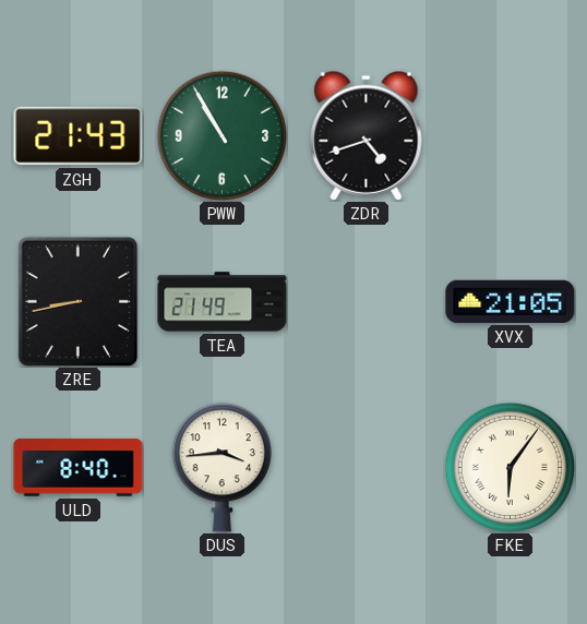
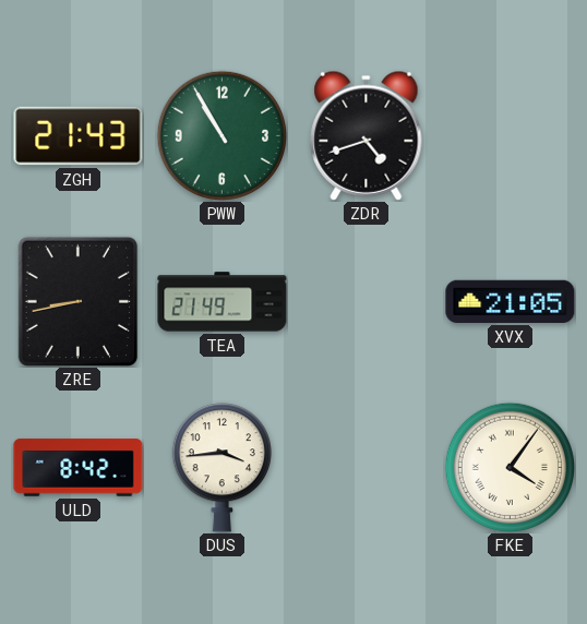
ULD: 8:40 -> 8:42
FKE: 6:06 -> 4:06
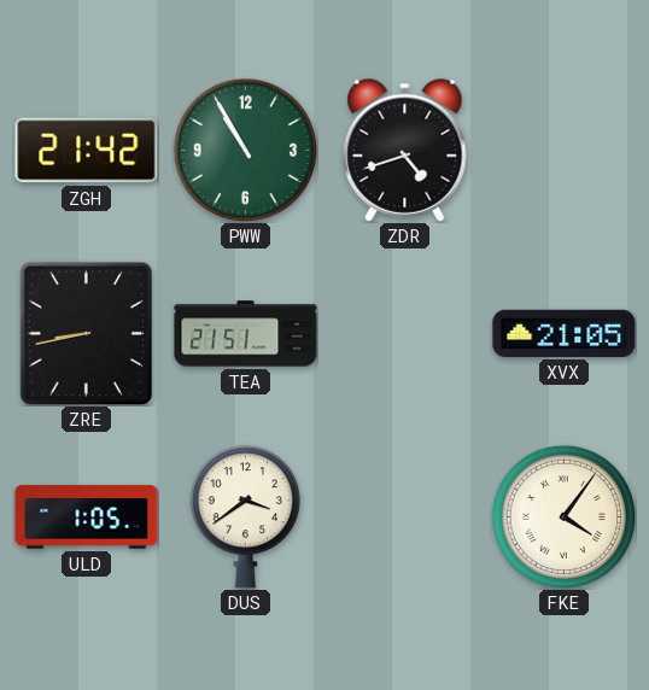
ZGH: 21:43 -> 21:42
TEA: 21:49 -> 21:51
ULD: 8:42 -> 1:05
DUS: 3:44 -> 3:39
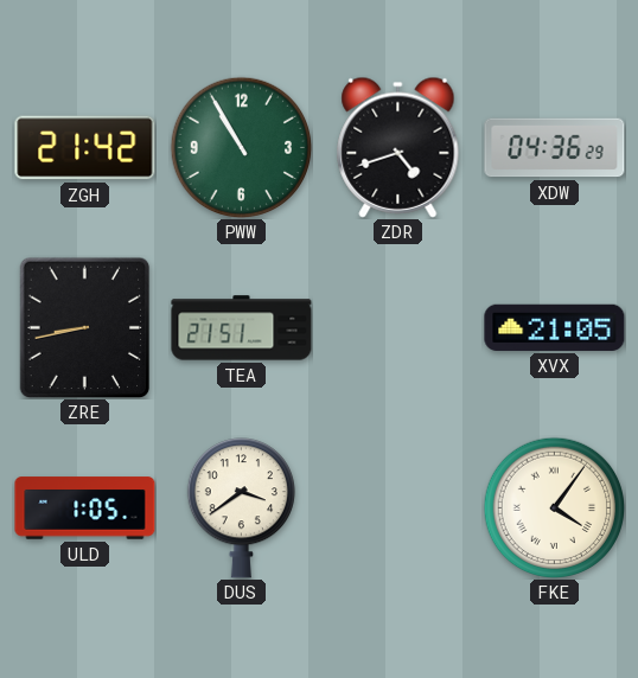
XDW: none -> 04:36
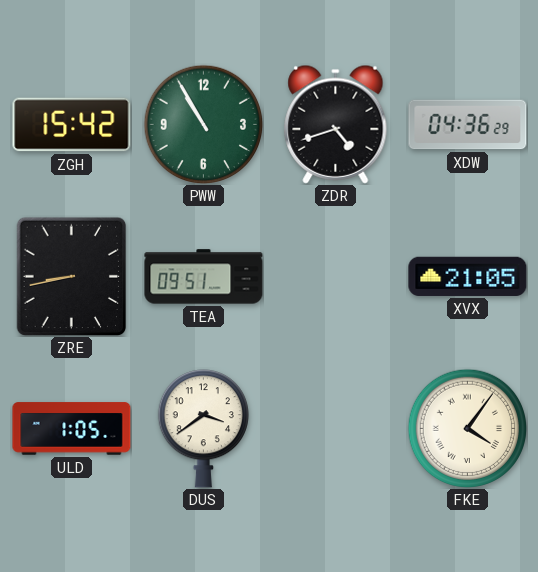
ZGH: 21:42 -> 15:42
TEA: 21:51 -> 09:51
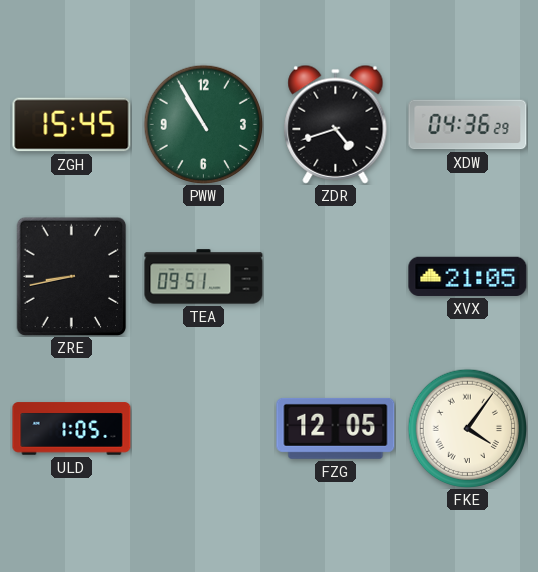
ZGH: 15:42 -> 15:45
DUS: 3:39 -> none
FZG: none -> 12:05
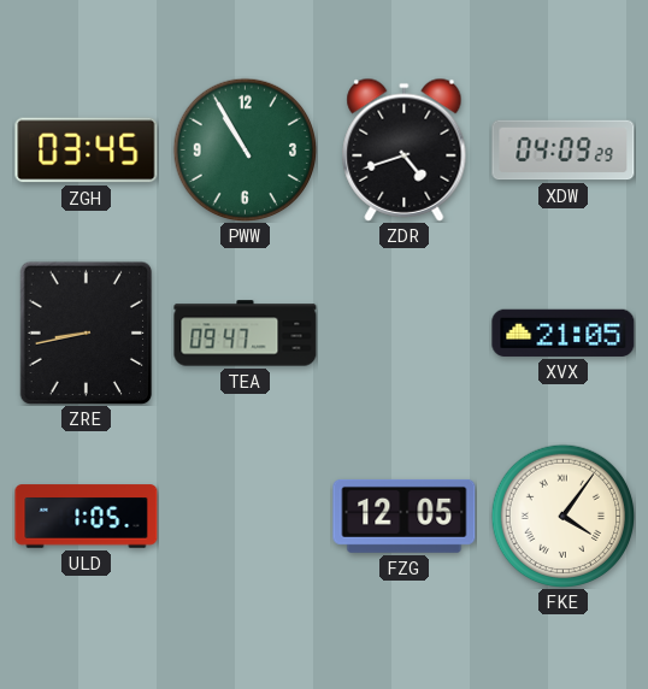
ZGH: 15:45 -> 03:45
XDW: 04:36 -> 04:09
TEA: 09:51 -> 09:47
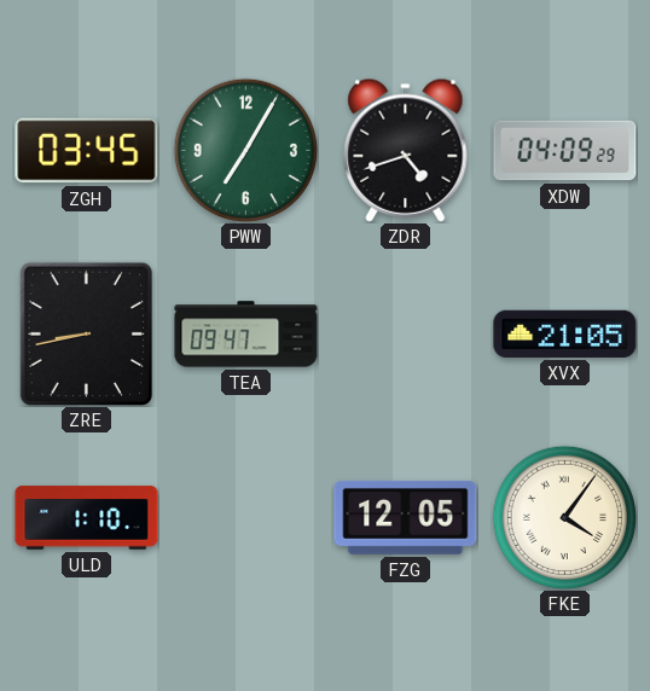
PWW: 10:55 -> 7:05
ULD: 1:05 -> 1:10
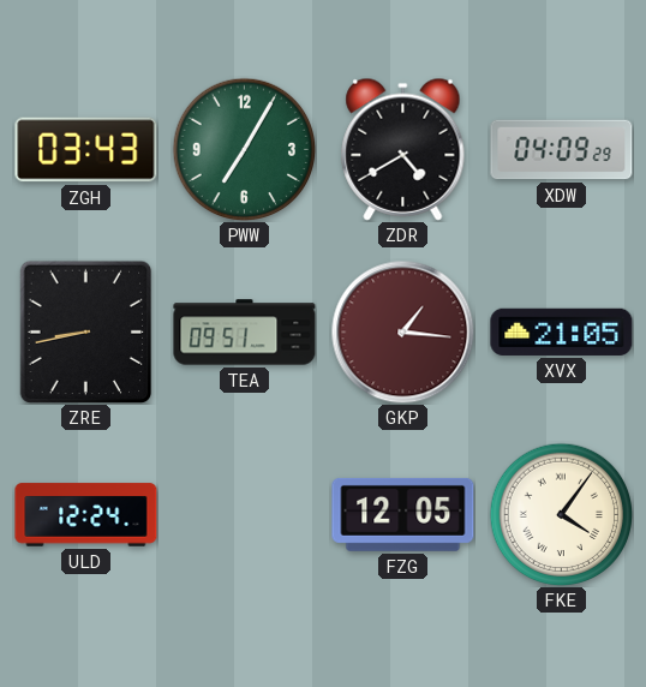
ZGH: 03:45 -> 03:43
ZDR: 4:42 -> 4:40
TEA: 09:47 -> 09:51
GKP: none -> 1:16
ULD: 1:10 -> 12:24
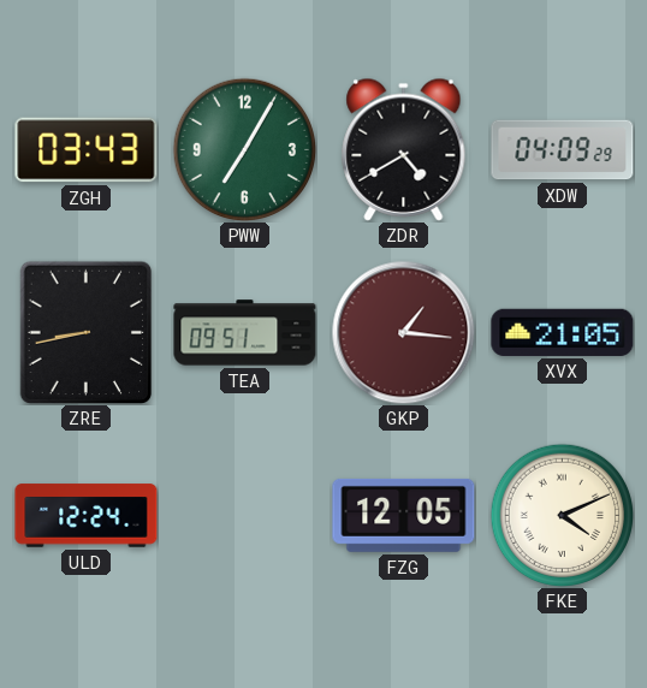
FKE: 4:06 -> 4:11
